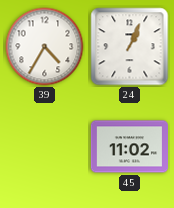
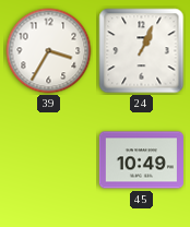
39: 4:35 -> 3:35
45: 11:02 -> 10:49
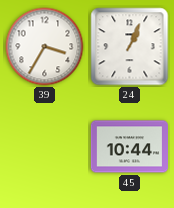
45: 10:49 -> 10:44
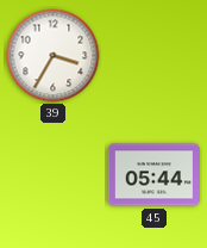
24: 1:04 -> none
45: 10:44 -> 05:44
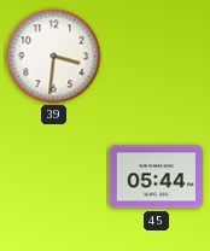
39: 3:35 -> 3:31
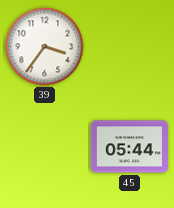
39: 3:31 -> 3:36
